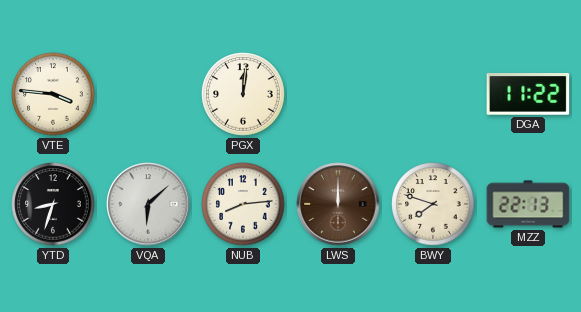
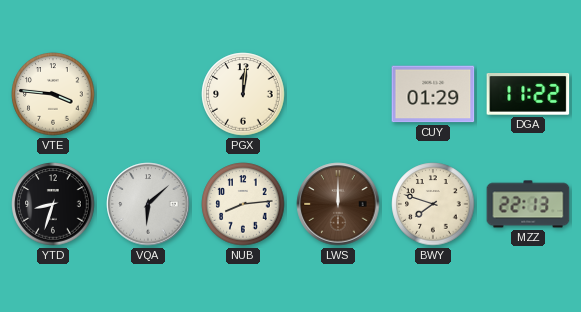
CUY: none -> 01:29
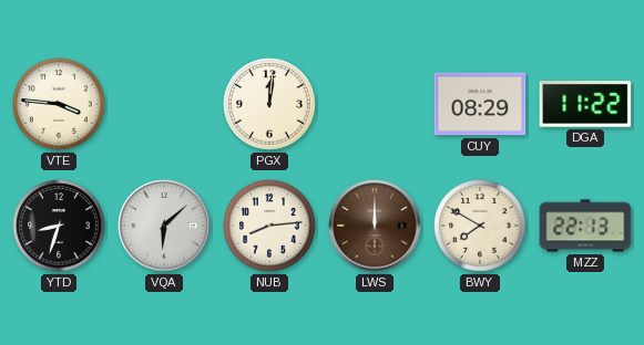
CUY: 01:29 -> 08:29
BWY: 7:48 -> 7:50
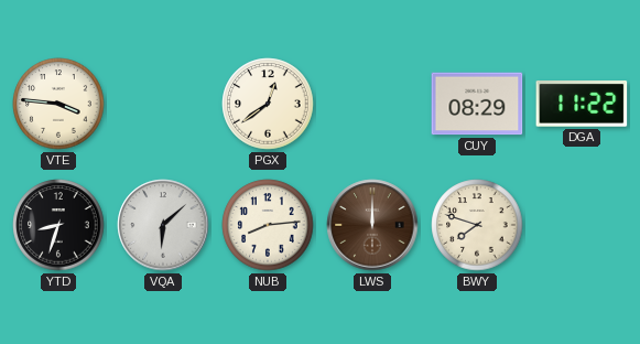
PGX: 12:01 -> 12:39
BWY: 7:50 -> 7:48
MZZ: 22:13 -> none
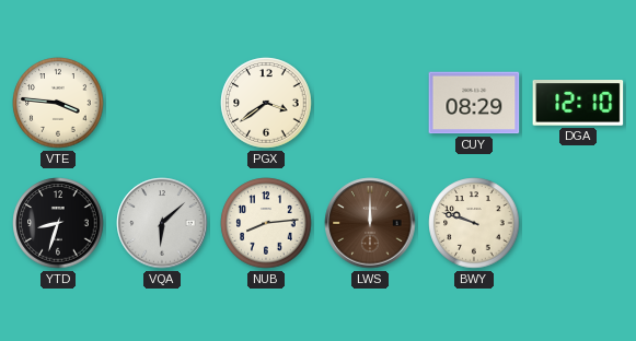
PGX: 12:39 -> 3:39
DGA: 11:22 -> 12:10
BWY: 7:48 -> 9:48
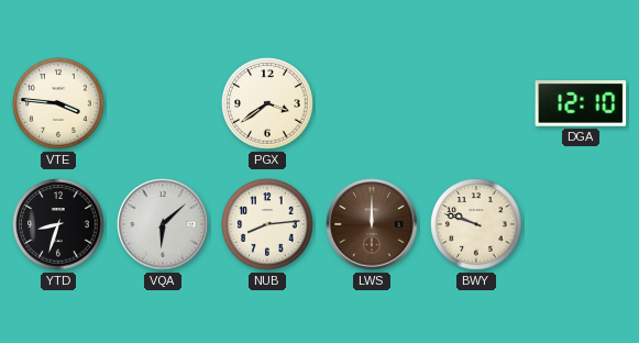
CUY: 08:29 -> none
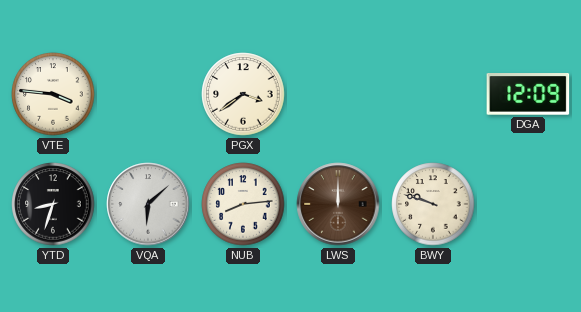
DGA: 12:10 -> 12:09
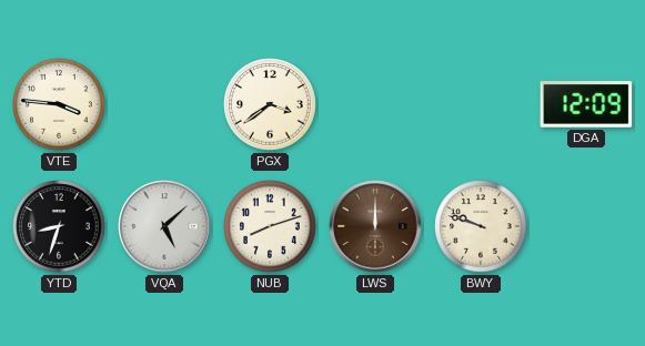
VQA: 6:08 -> 5:08
NUB: 8:14 -> 8:12
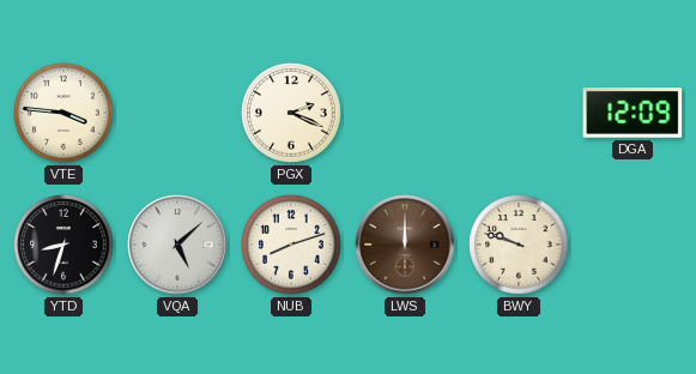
PGX: 3:39 -> 2:19
